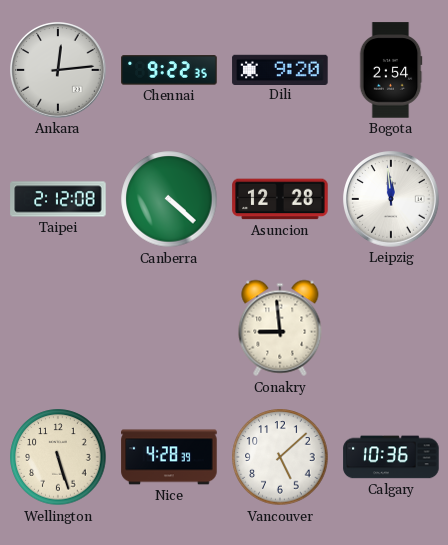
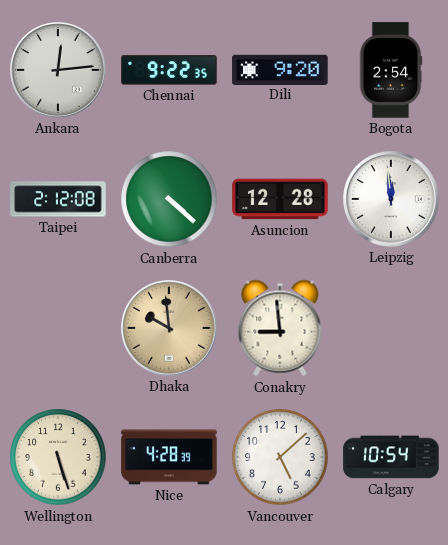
Dhaka: none -> 9:59
Calgary: 10:36 -> 10:54
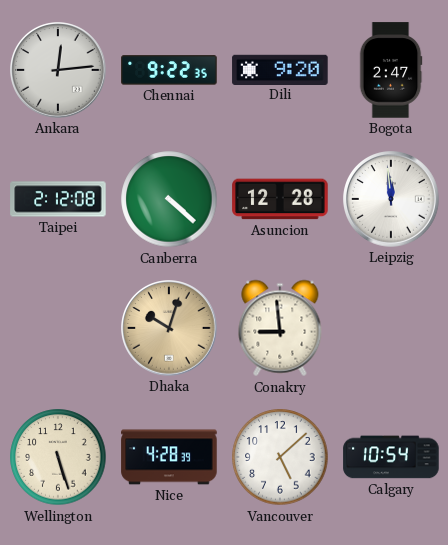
Bogota: 2:54 -> 2:47
Dhaka: 9:59 -> 10:03
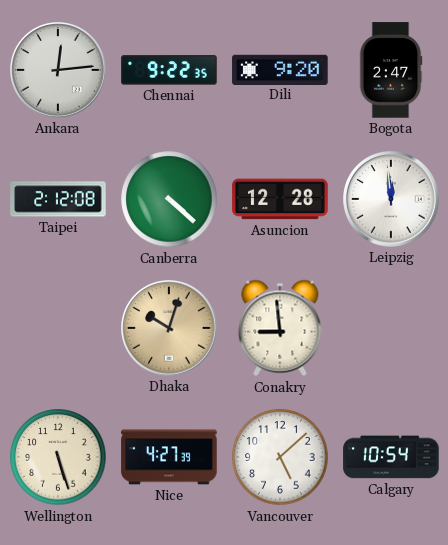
Nice: 4:28 -> 4:27
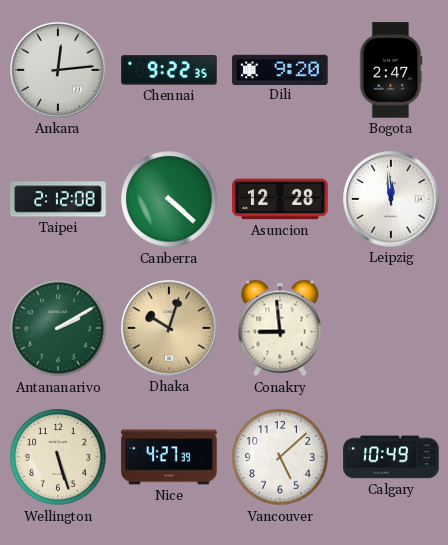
Antananarivo: none -> 2:10
Calgary: 10:54 -> 10:49
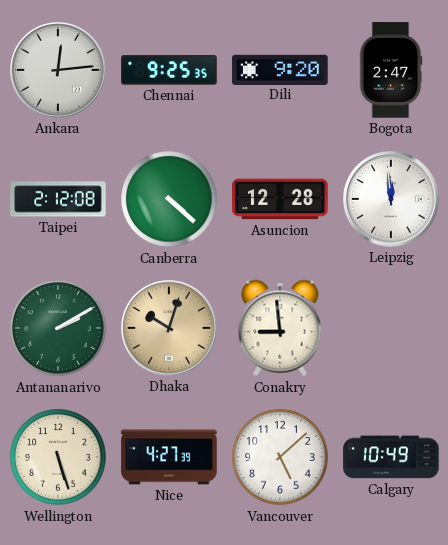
Chennai: 9:22 -> 9:25
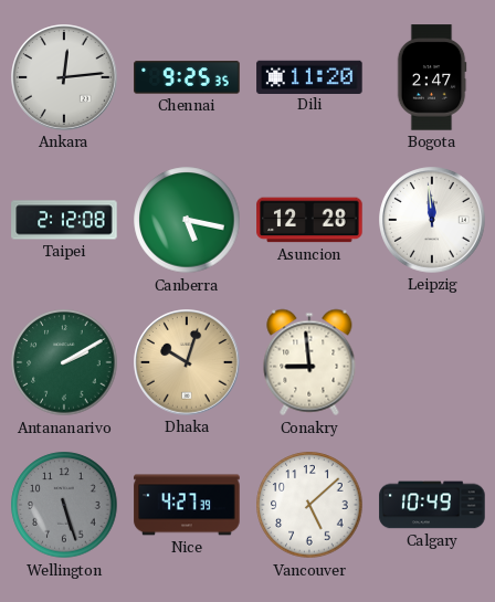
Dili: 9:20 -> 11:20
Canberra: 4:22 -> 5:17
Wellington dial: cream -> grey
